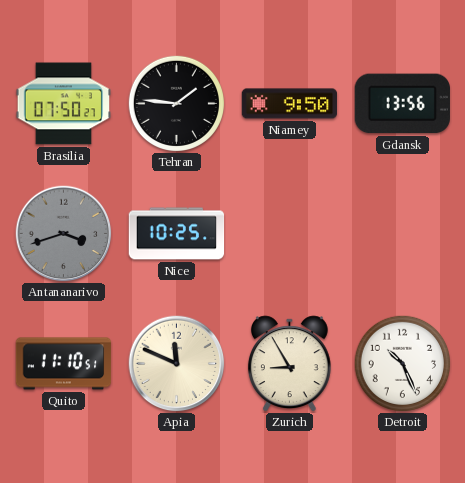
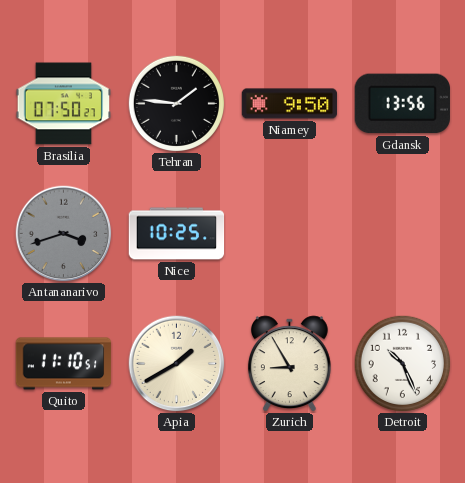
Apia: 11:49 -> 1:40
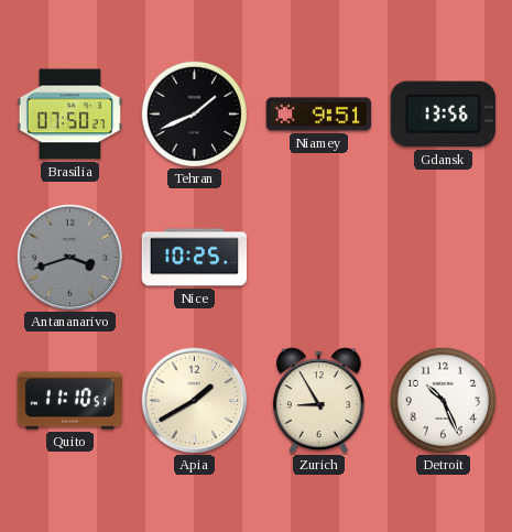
Tehran: 1:46 -> 1:41
Niamey: 9:50 -> 9:51
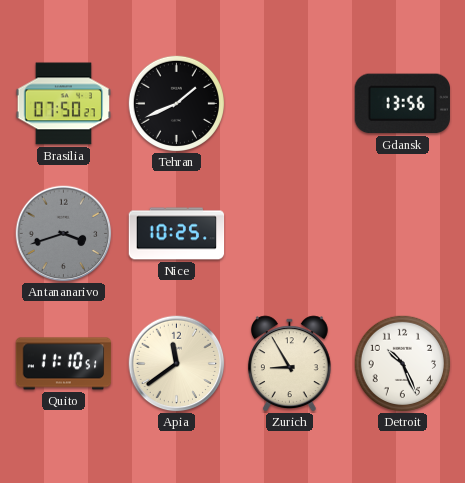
Niamey: 9:51 -> none
Apia: 1:40 -> 11:39
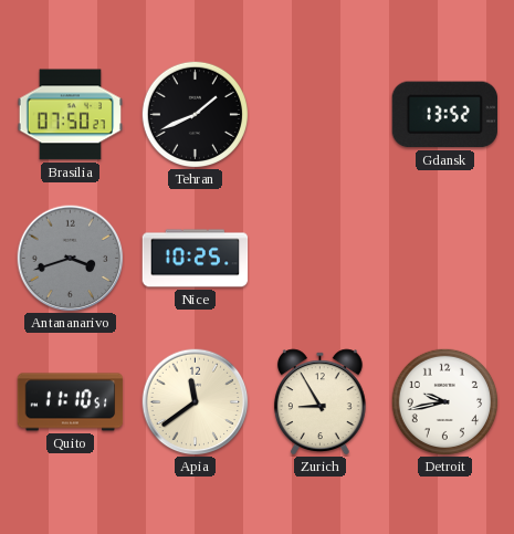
Gdansk: 13:56 -> 13:52
Detroit: 10:26 -> 9:43
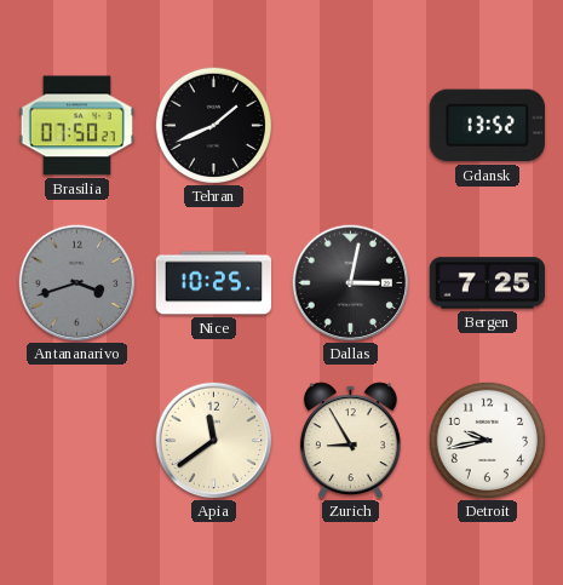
Dallas: none -> 3:02
Bergen: none -> 7:25
Quito: 11:10 -> none
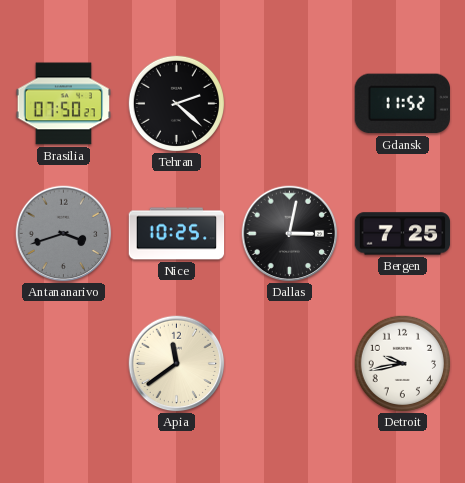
Tehran: 1:41 -> 2:22
Gdansk: 13:52 -> 11:52
Zurich: 8:55 -> none
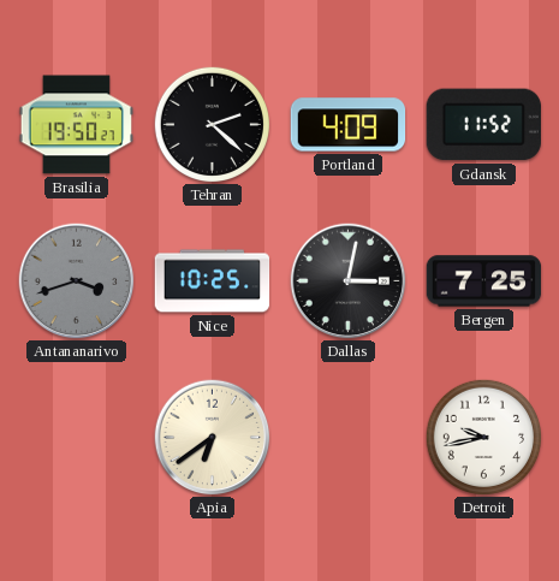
Brasilia: 07:50 -> 19:50
Portland: none -> 4:09
Apia: 11:39 -> 6:39
